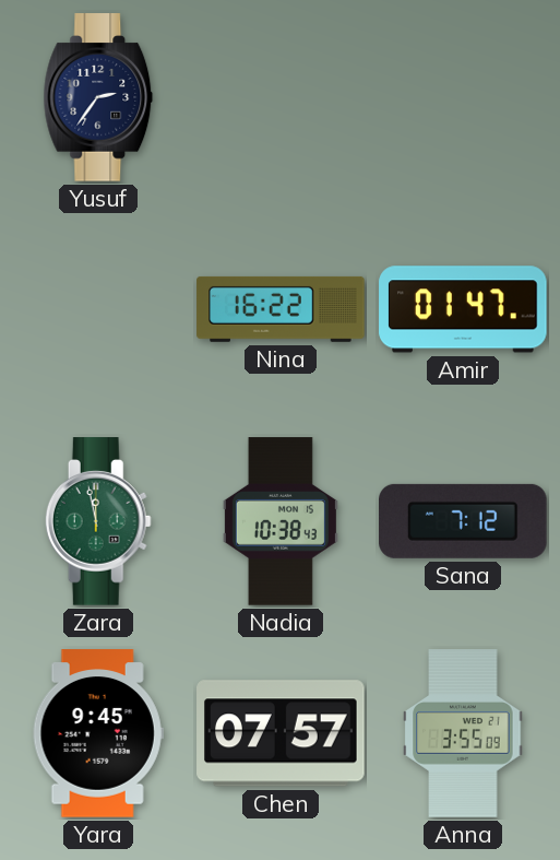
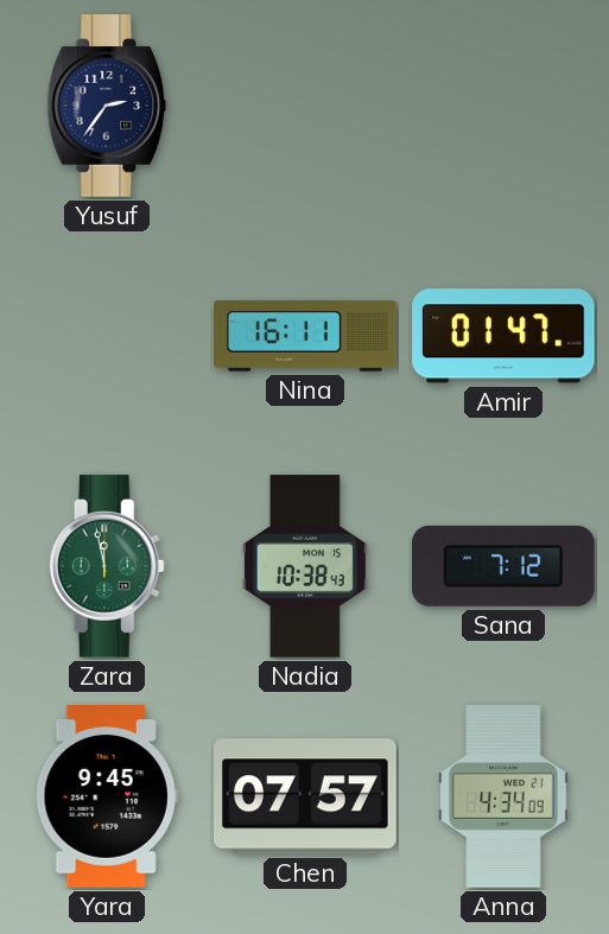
Nina: 16:22 -> 16:11
Anna: 3:55 -> 4:34
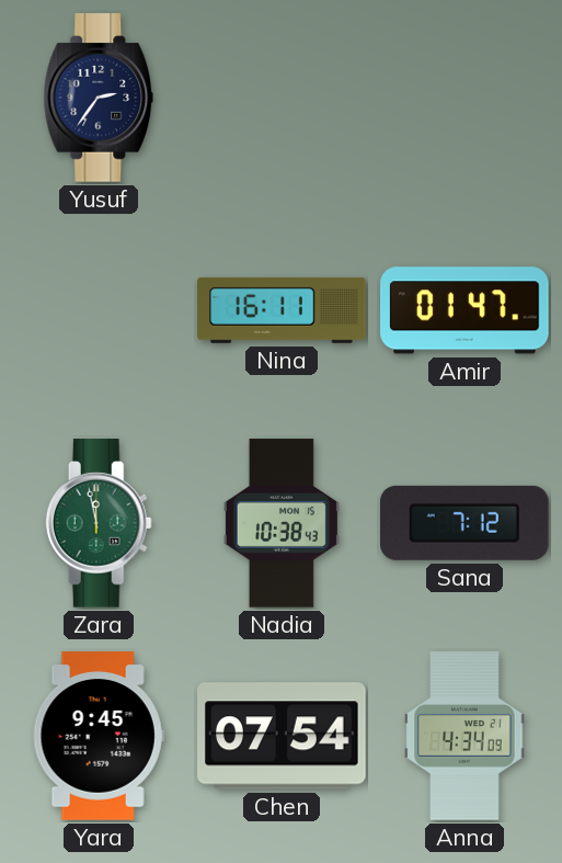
Chen: 07:57 -> 07:54
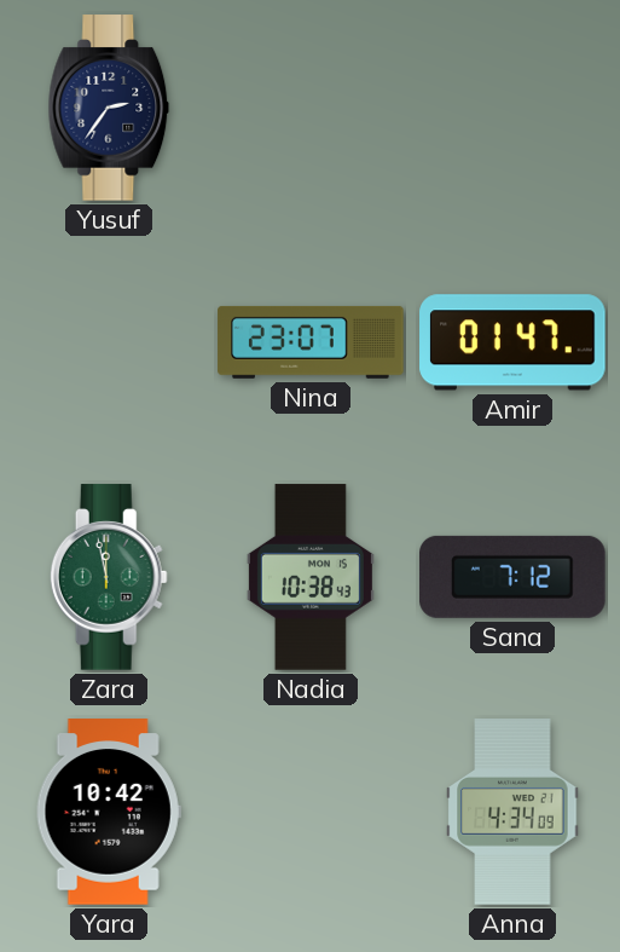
Nina: 16:11 -> 23:07
Yara: 9:45 -> 10:42
Chen: 07:54 -> none
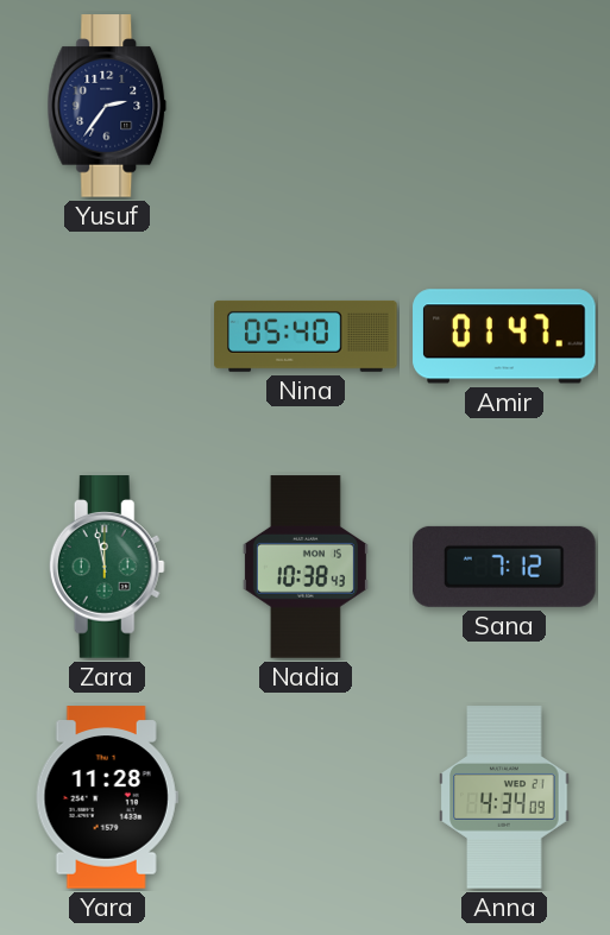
Nina: 23:07 -> 05:40
Yara: 10:42 -> 11:28
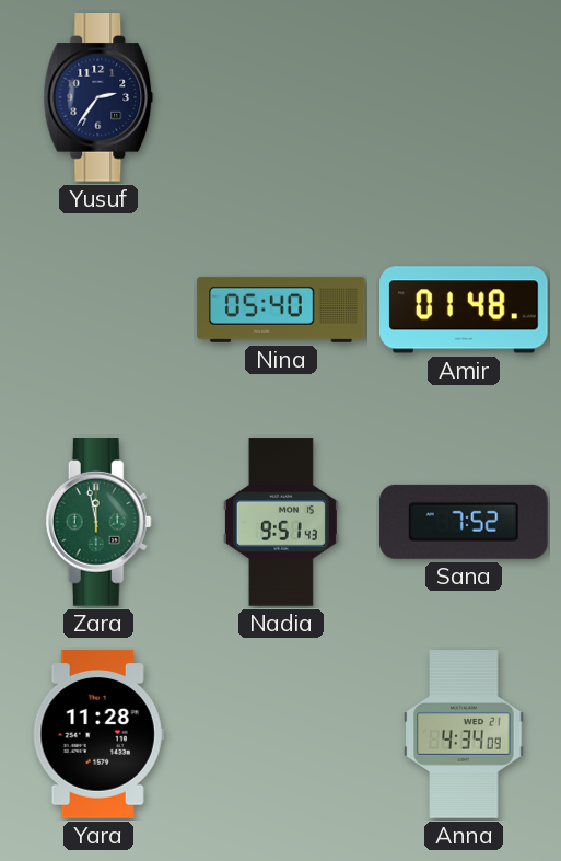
Amir: 01:47 -> 01:48
Nadia: 10:38 -> 9:51
Sana: 7:12 -> 7:52
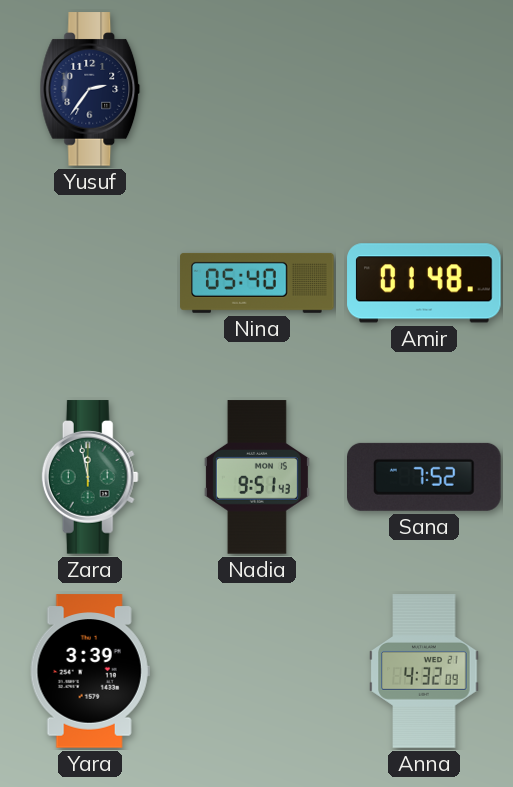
Yara: 11:28 -> 3:39
Anna: 4:34 -> 4:32
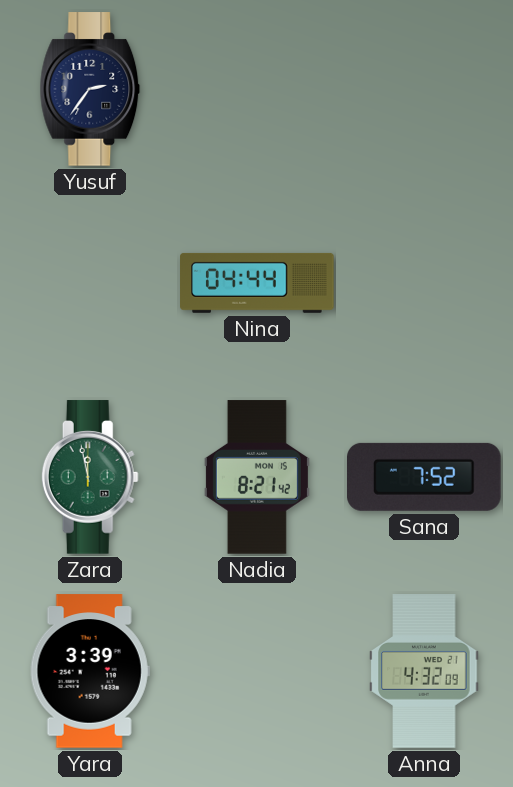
Nina: 05:40 -> 04:44
Amir: 01:48 -> none
Nadia: 9:51 -> 8:21
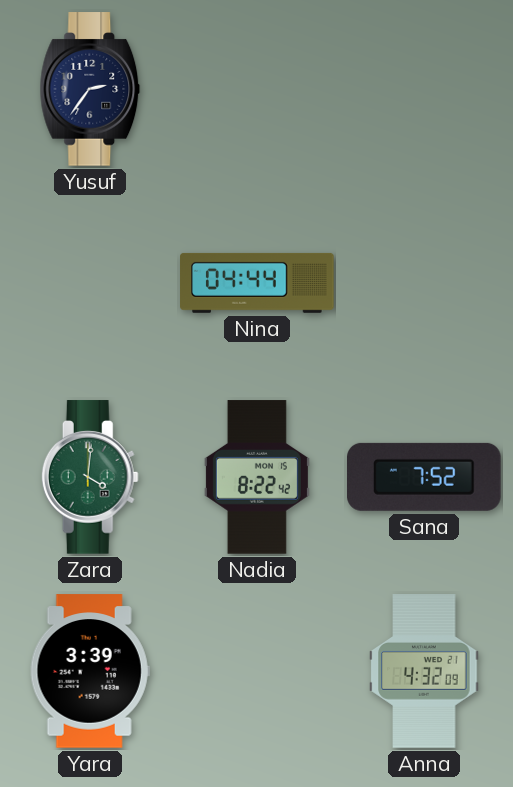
Zara: 11:58 -> 4:01
Nadia: 8:21 -> 8:22
